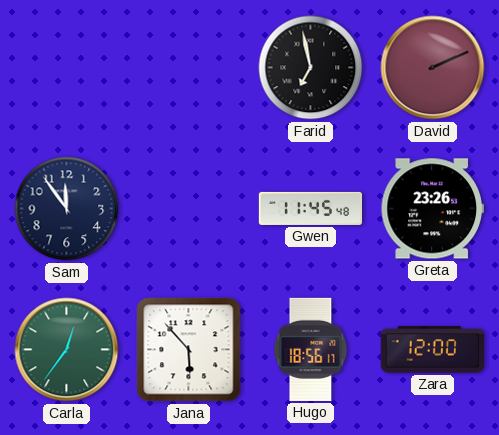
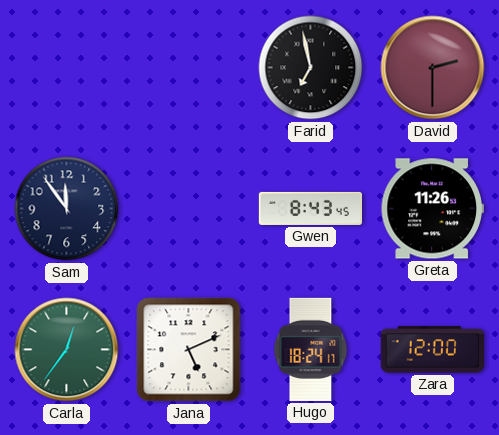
David: 2:11 -> 2:30
Gwen: 11:45 -> 8:43
Greta: 23:26 -> 11:26
Jana: 5:53 -> 5:11
Hugo: 18:56 -> 18:24
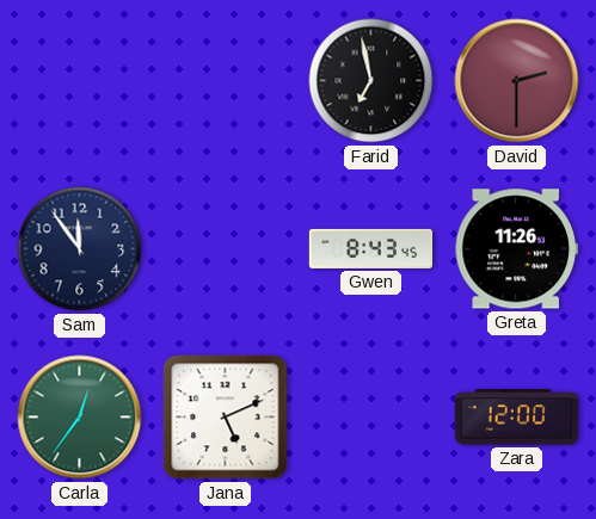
Hugo: 18:24 -> none
